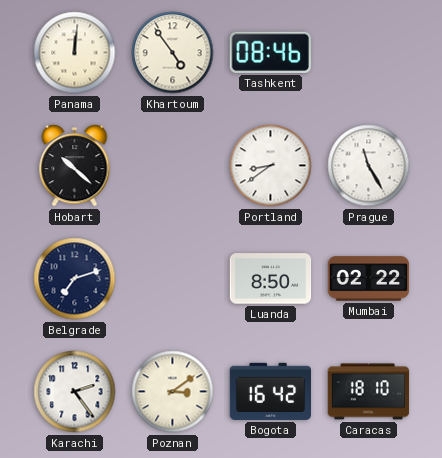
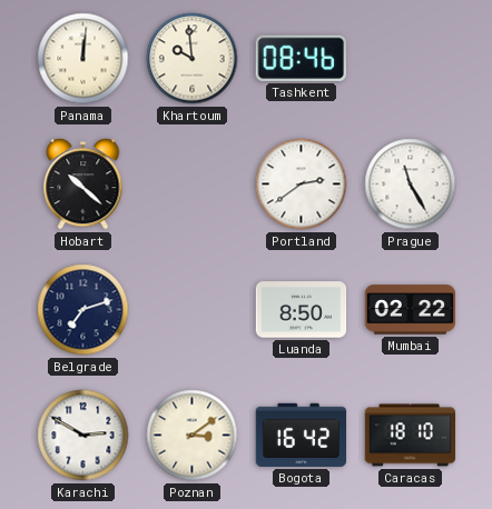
Khartoum: 4:54 -> 9:59
Portland: 8:39 -> 2:39
Karachi: 2:24 -> 2:50
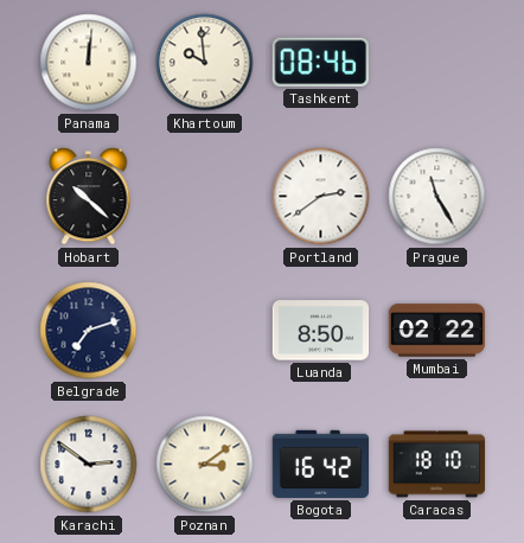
Karachi: 2:50 -> 2:51
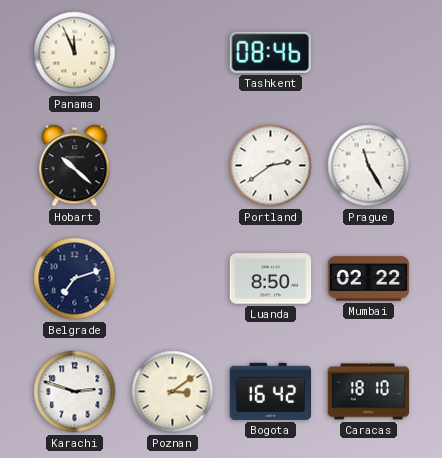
Panama: 12:01 -> 11:56
Khartoum: 9:59 -> none
Karachi: 2:51 -> 2:48
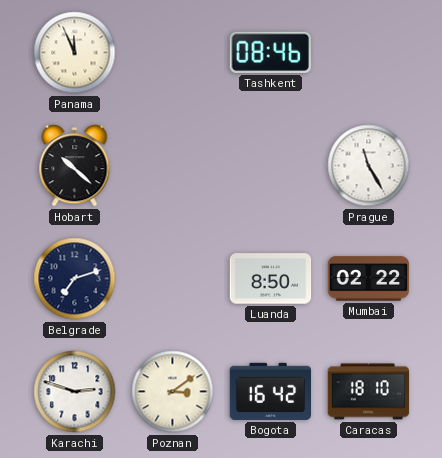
Portland: 2:39 -> none
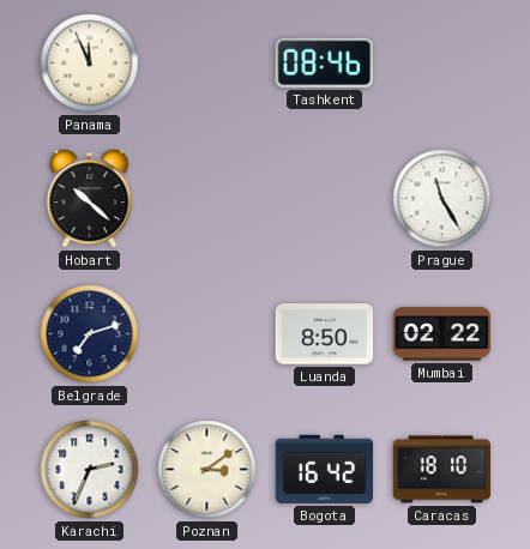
Karachi: 2:48 -> 2:34
